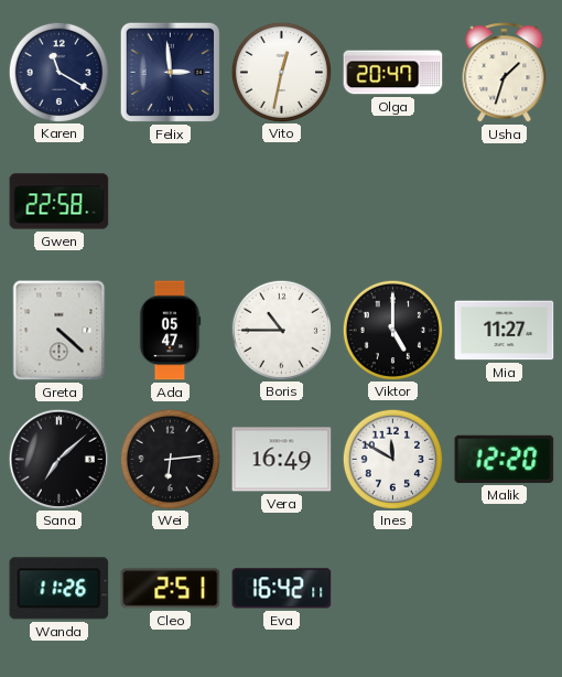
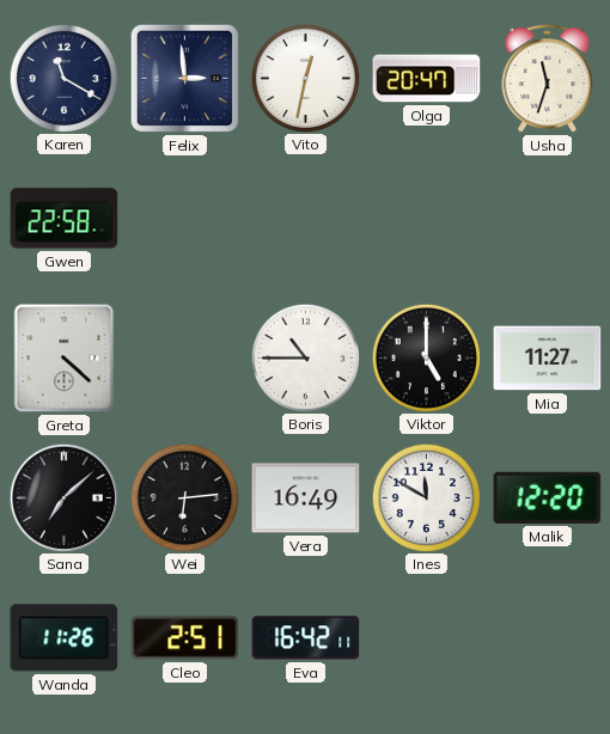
Usha: 1:33 -> 11:33
Ada: 05:47 -> none
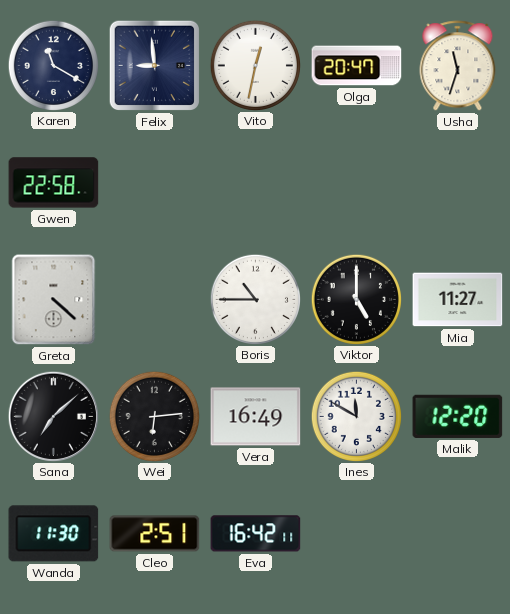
Felix: 2:59 -> 8:59
Wanda: 11:26 -> 11:30
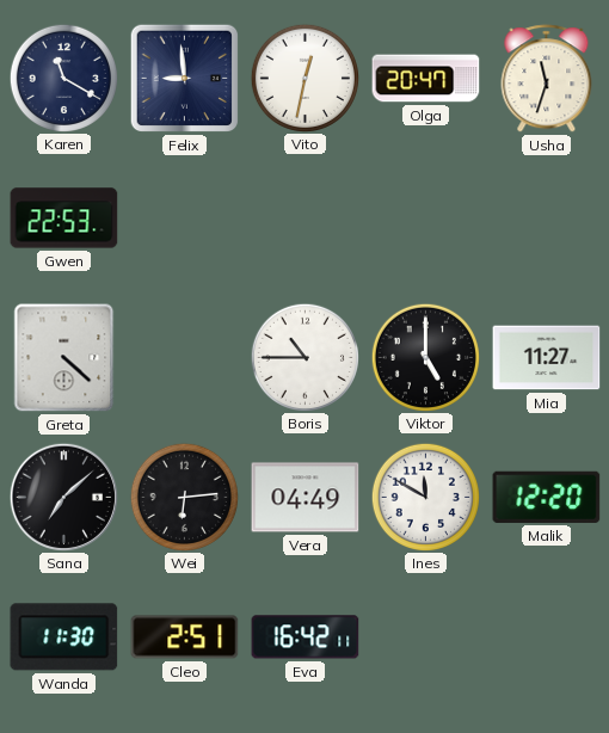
Gwen: 22:58 -> 22:53
Vera: 16:49 -> 04:49
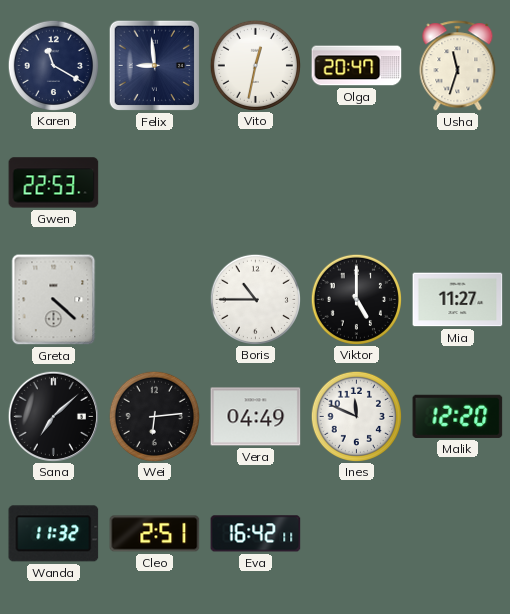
Ines: 11:50 -> 11:49
Wanda: 11:30 -> 11:32
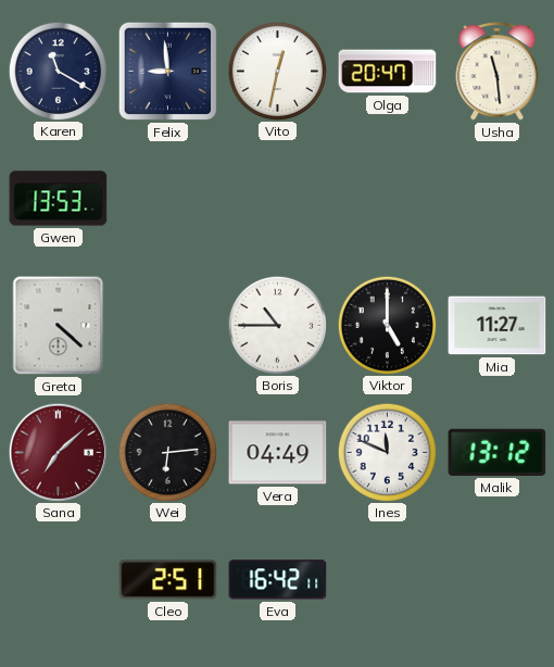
Usha: 11:33 -> 11:29
Gwen: 22:53 -> 13:53
Sana dial: black -> burgundy
Malik: 12:20 -> 13:12
Wanda: 11:32 -> none
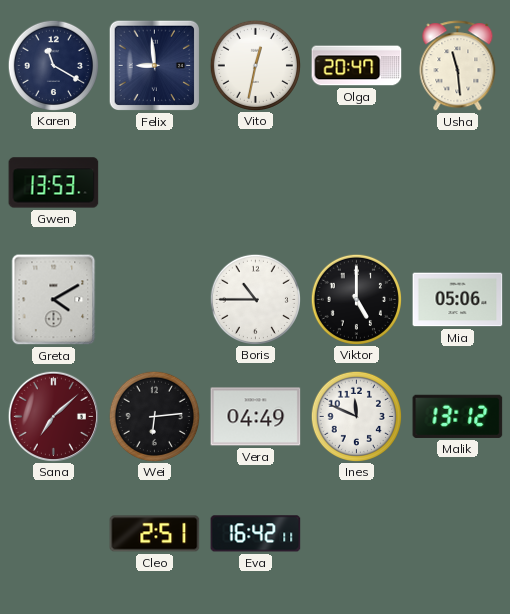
Greta: 4:22 -> 4:10
Mia: 11:27 -> 05:06
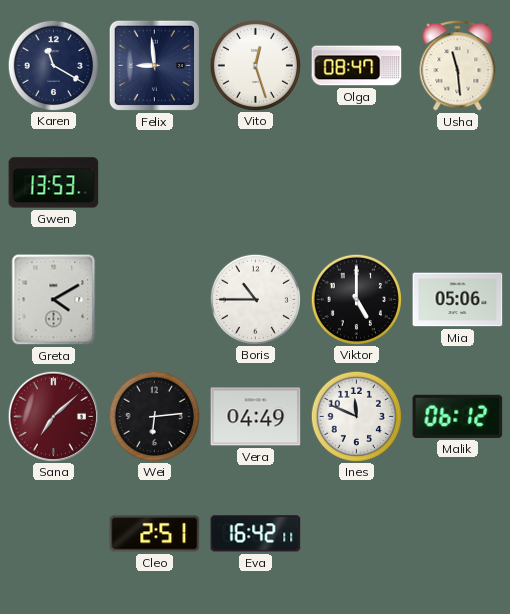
Vito: 12:32 -> 12:27
Olga: 20:47 -> 08:47
Malik: 13:12 -> 06:12
